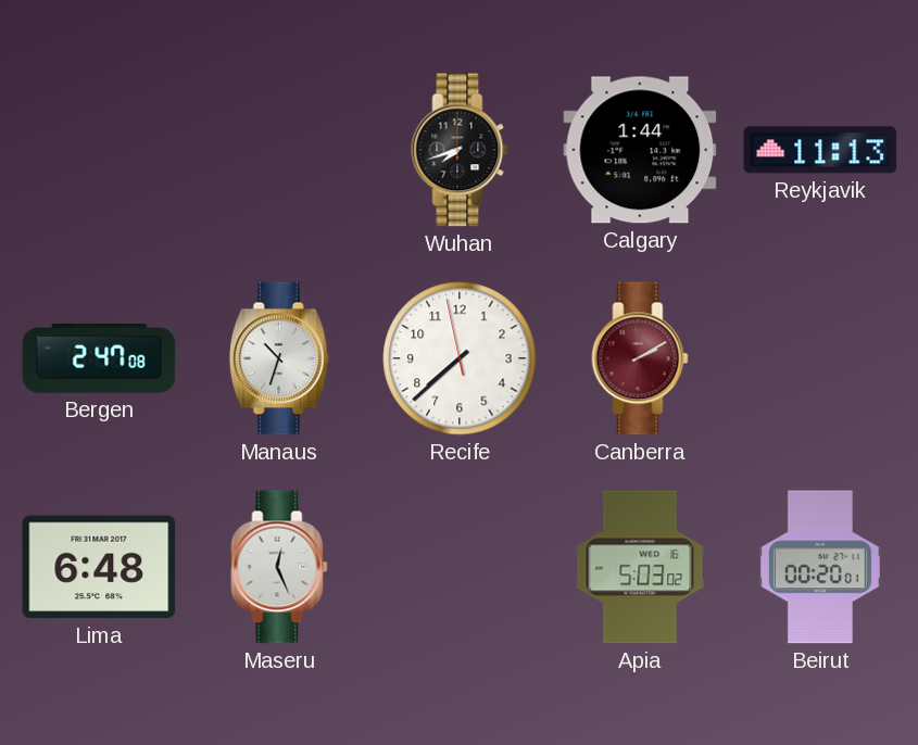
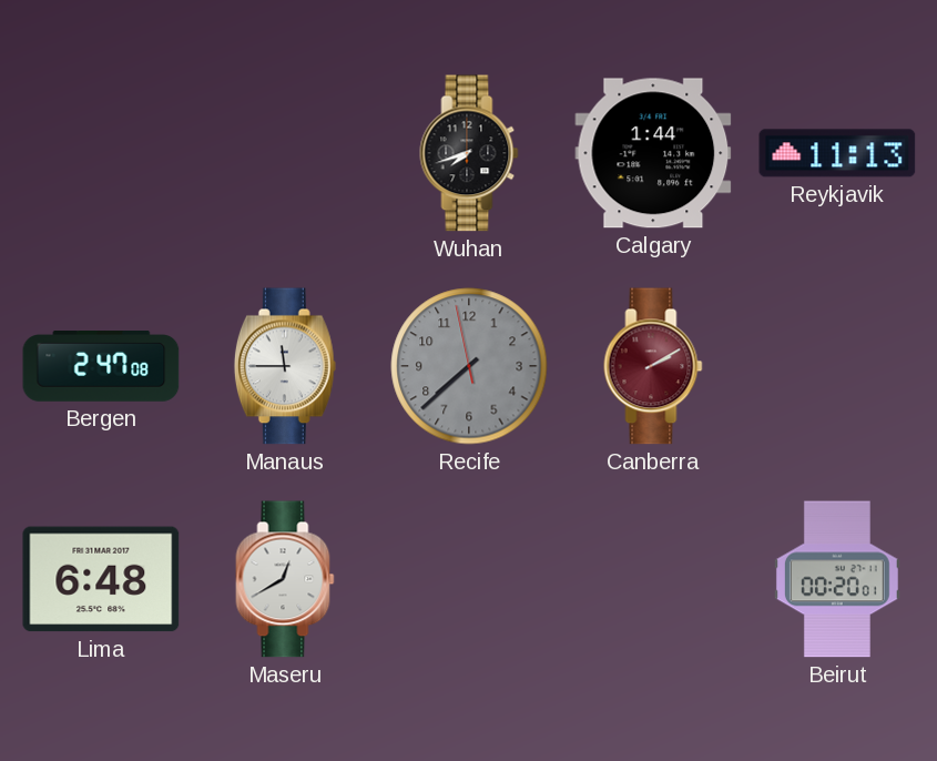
Manaus: 10:33 -> 11:45
Recife dial: white -> grey
Maseru: 12:26 -> 12:40
Apia: 5:03 -> none
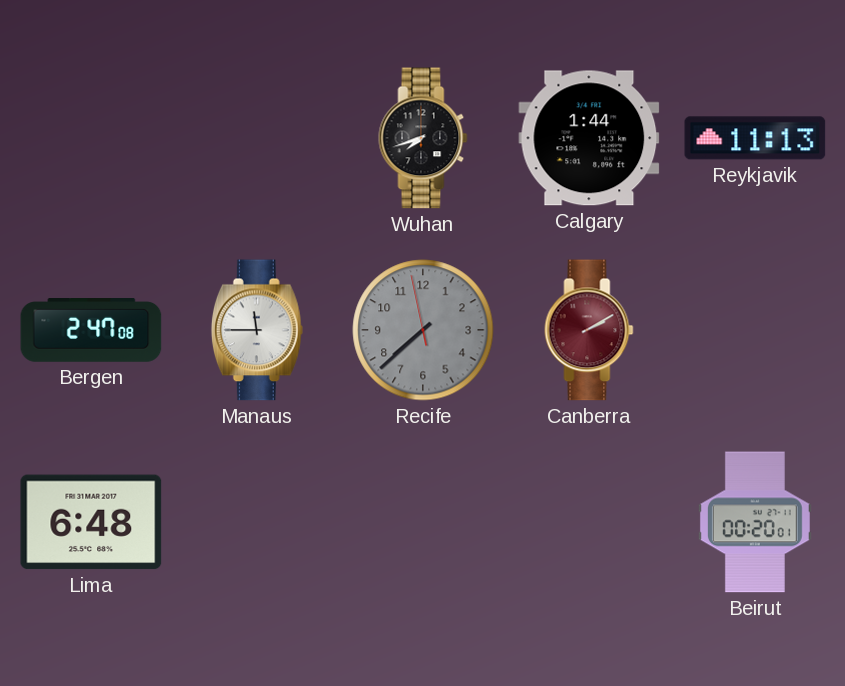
Maseru: 12:40 -> none
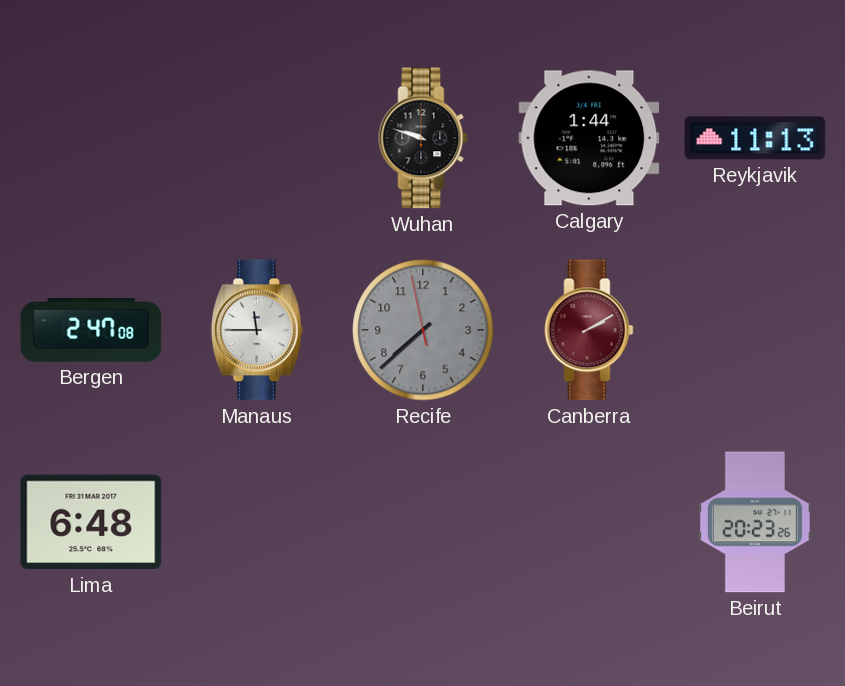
Wuhan: 7:42 -> 9:48
Beirut: 00:20 -> 20:23
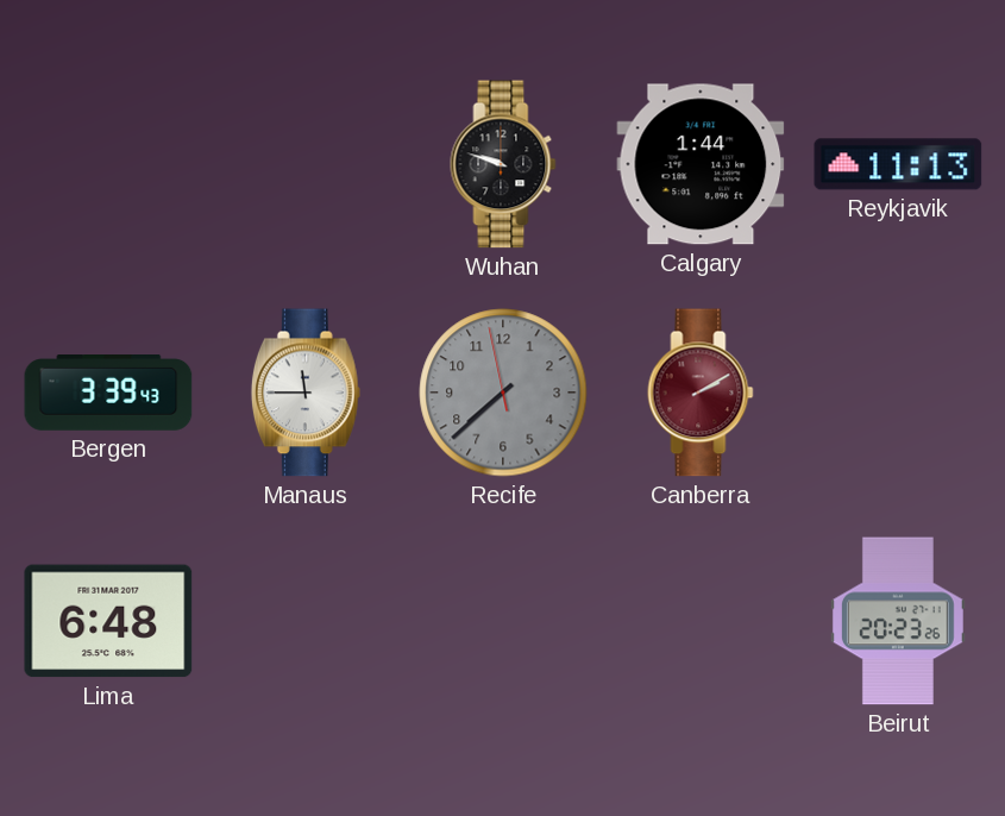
Bergen: 2:47 -> 3:39
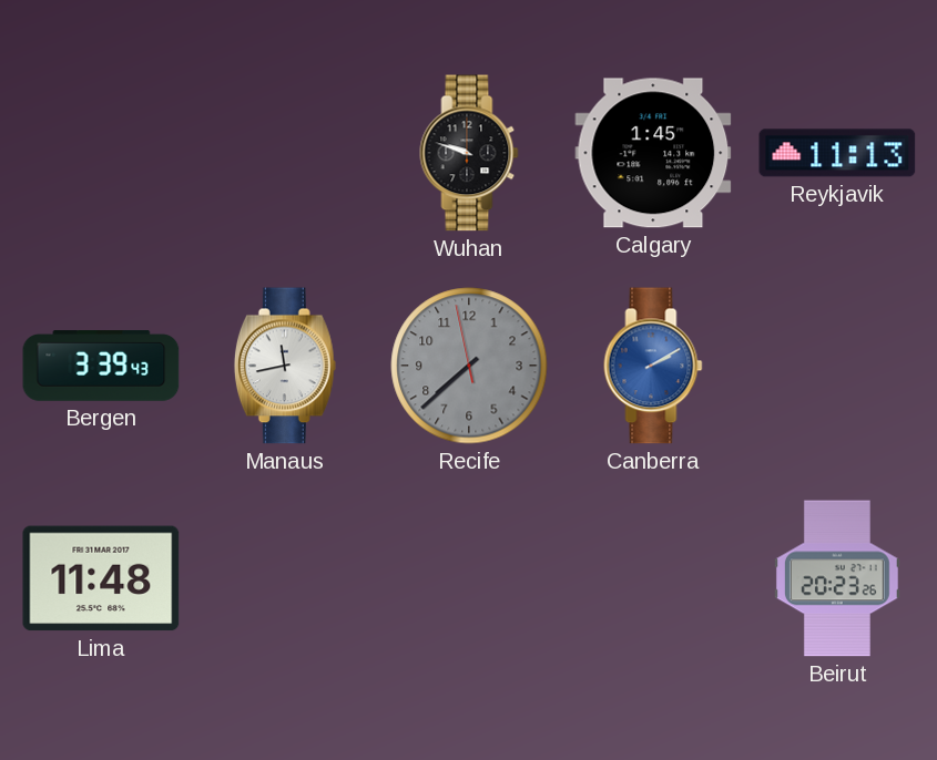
Calgary: 1:44 -> 1:45
Manaus: 11:45 -> 11:43
Canberra dial: burgundy -> blue
Lima: 6:48 -> 11:48
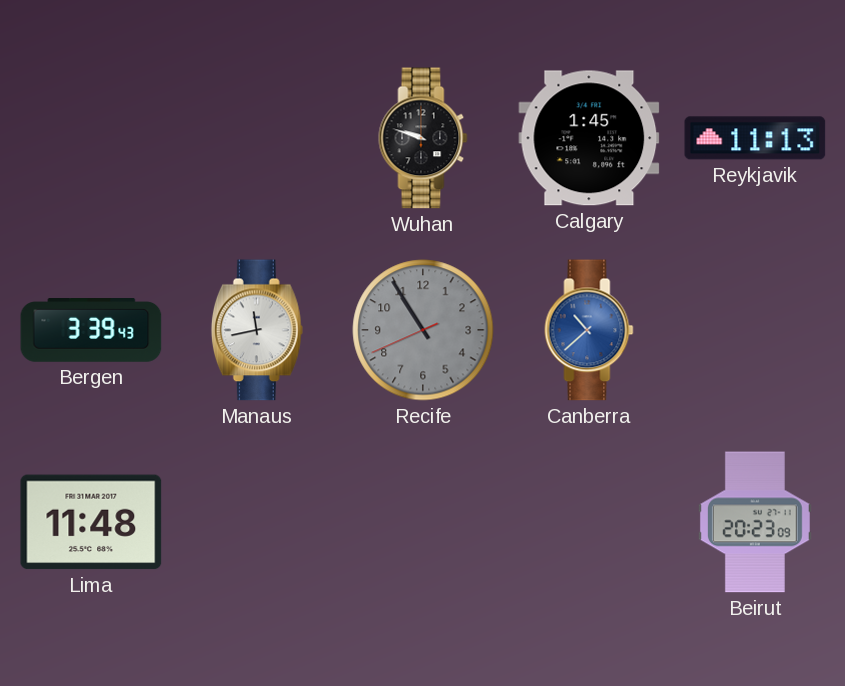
Recife: 7:37 -> 10:54
Canberra: 2:10 -> 10:38
Beirut: 20:23:26 -> 20:23:09
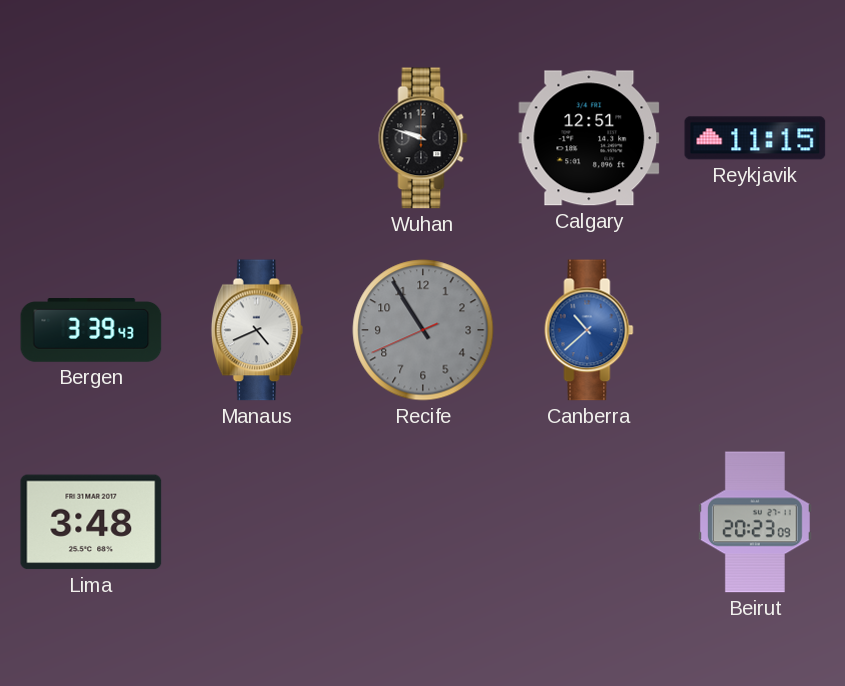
Calgary: 1:45 -> 12:51
Reykjavik: 11:13 -> 11:15
Manaus: 11:43 -> 4:41
Lima: 11:48 -> 3:48
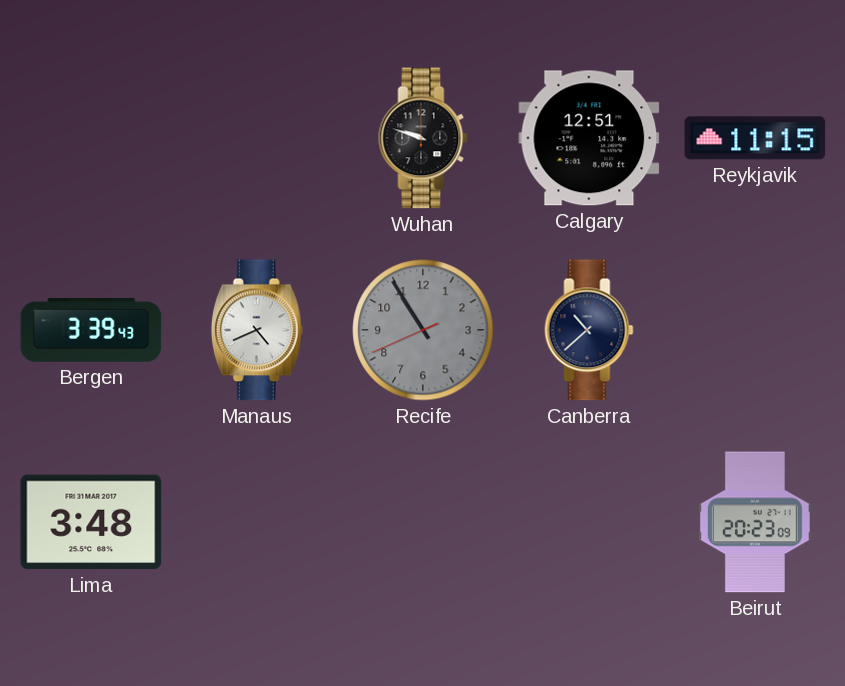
Canberra dial: blue -> navy
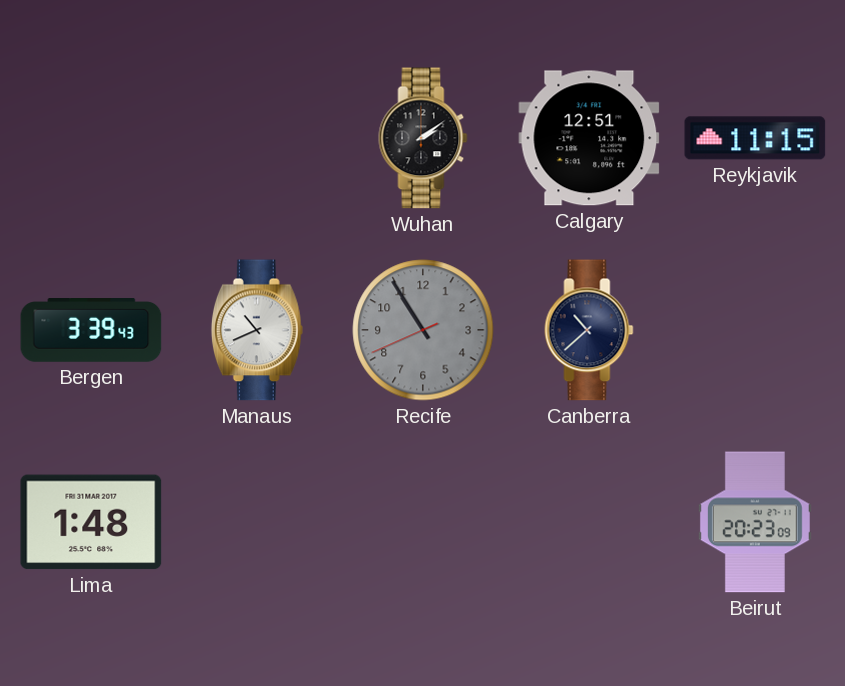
Wuhan: 9:48 -> 2:09
Manaus: 4:41 -> 10:41
Lima: 3:48 -> 1:48
